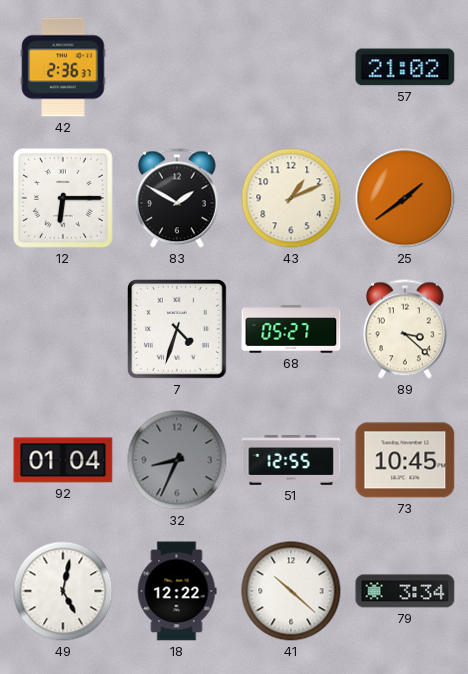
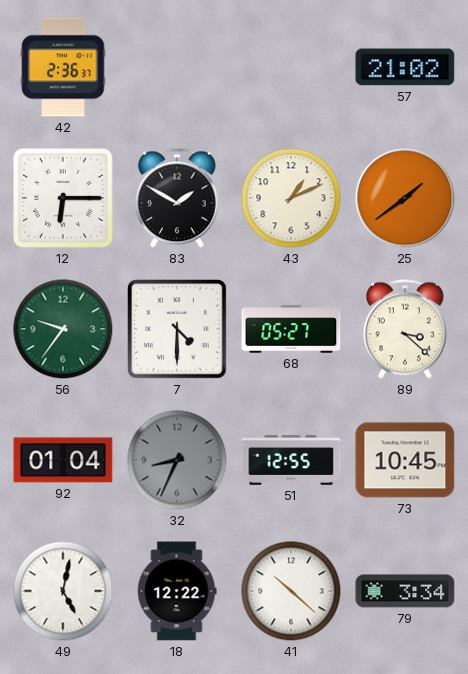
56: none -> 9:36
7: 4:33 -> 4:30
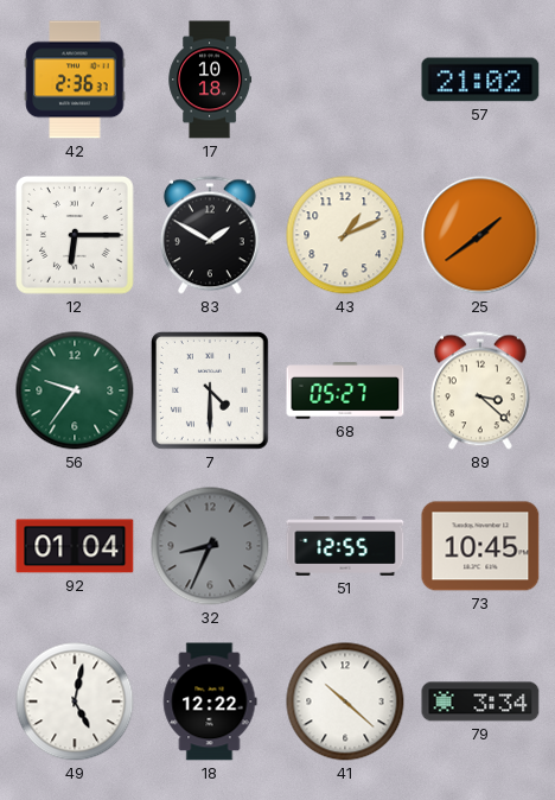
17: none -> 10:18
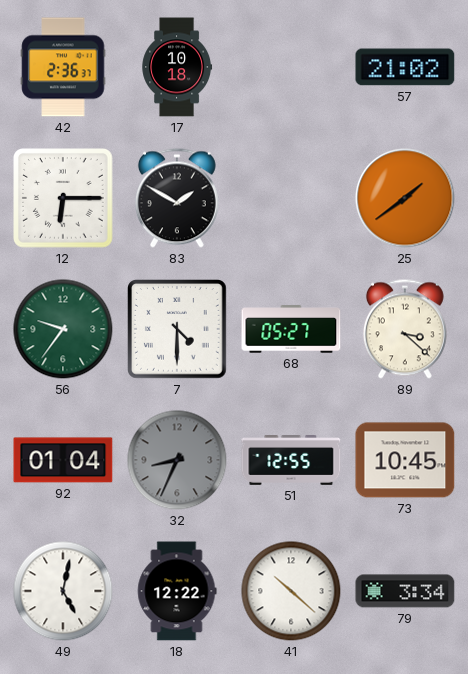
43: 1:11 -> none
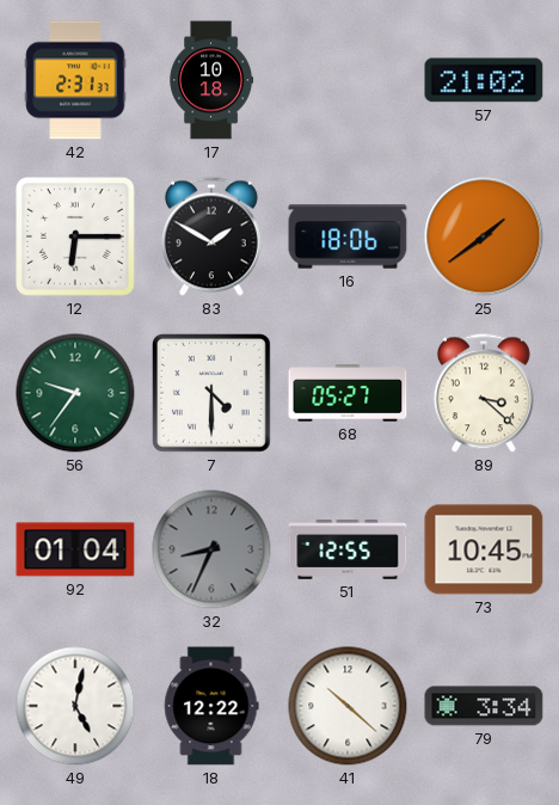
42: 2:36 -> 2:31
16: none -> 18:06
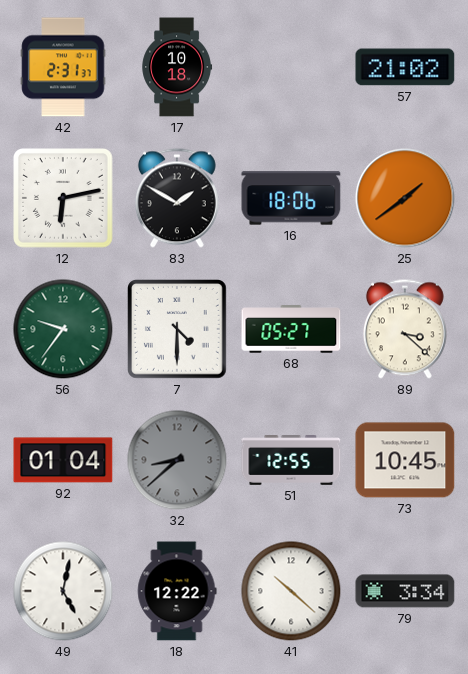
12: 6:15 -> 6:13
32: 8:34 -> 8:38
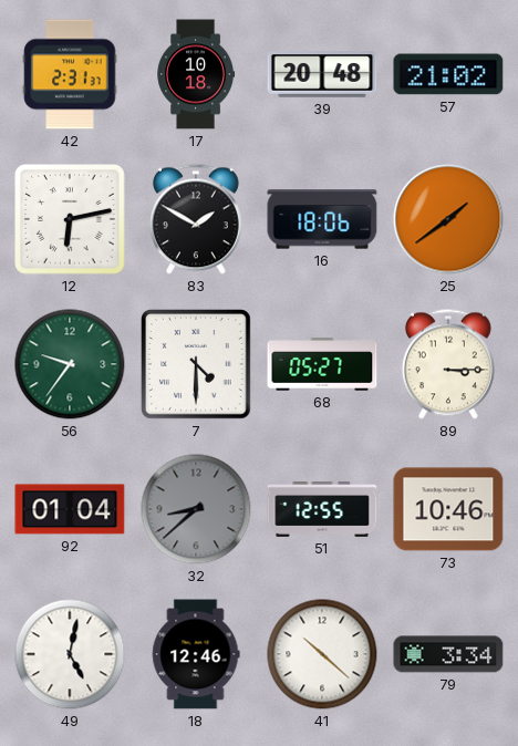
39: none -> 20:48
89: 3:22 -> 3:15
73: 10:45 -> 10:46
18: 12:22 -> 12:46
